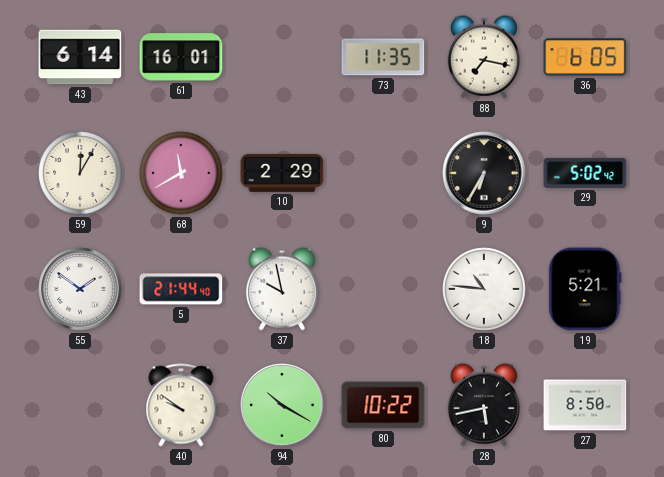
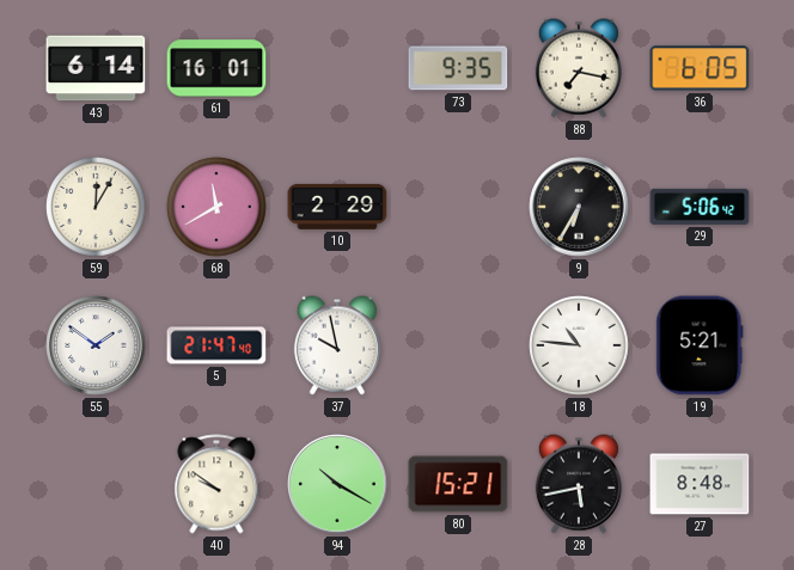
73: 11:35 -> 9:35
29: 5:02 -> 5:06
5: 21:44 -> 21:47
80: 10:22 -> 15:21
27: 8:50 -> 8:48
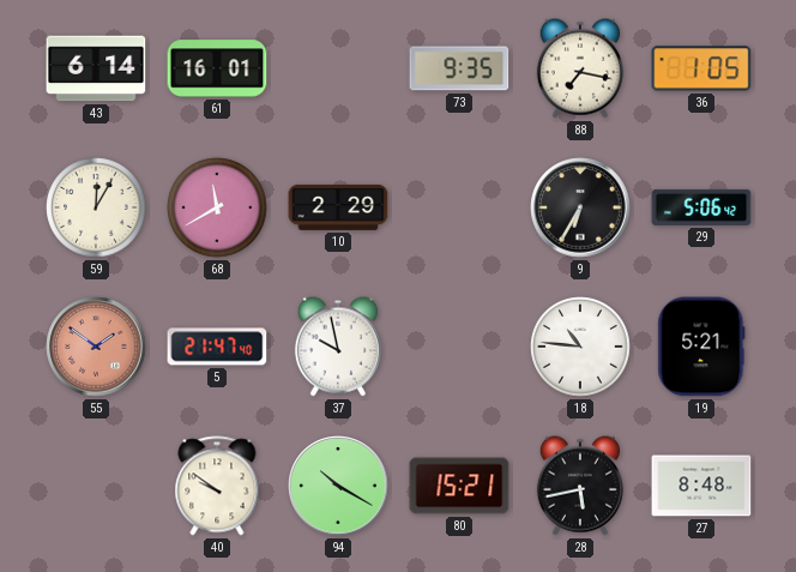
36: 6:05 -> 1:05
55 dial: white -> salmon
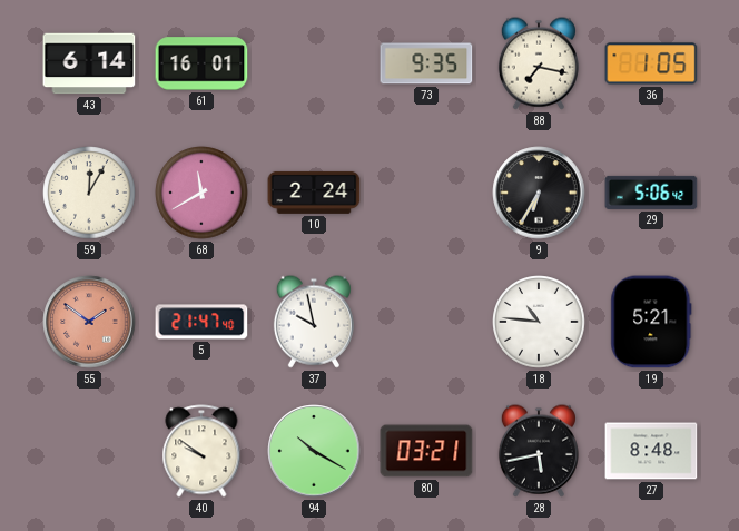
10: 2:29 -> 2:24
80: 15:21 -> 03:21
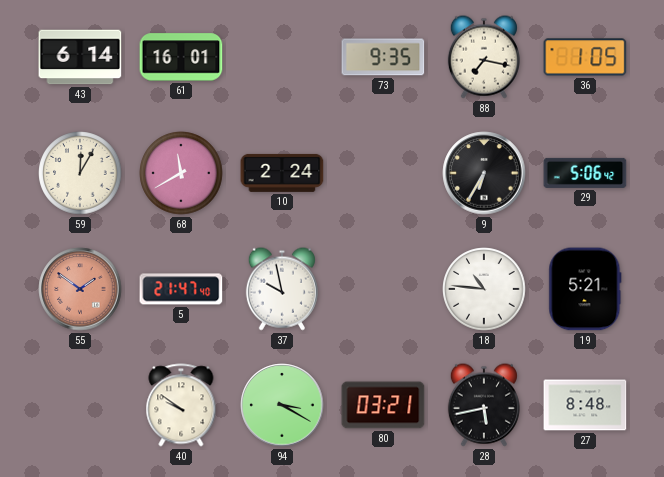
94: 10:20 -> 3:20
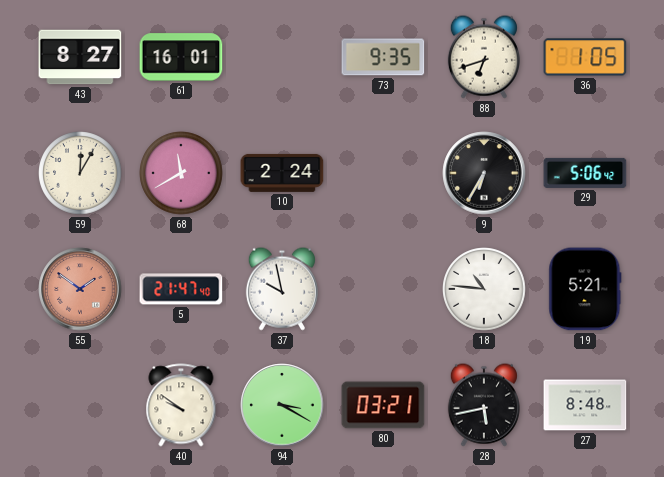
43: 6:14 -> 8:27
88: 7:17 -> 6:42
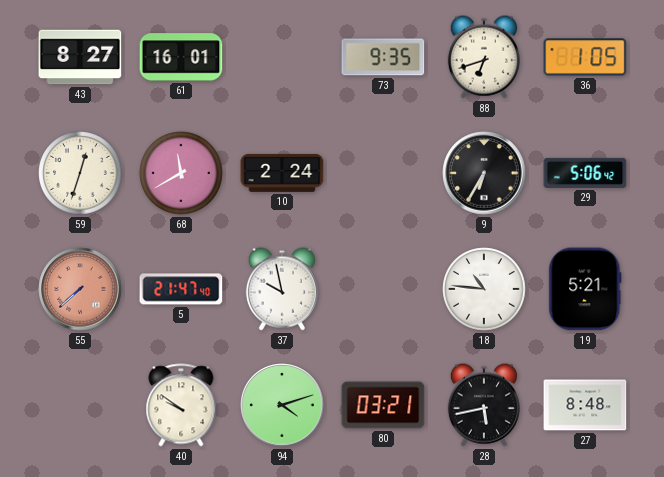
59: 12:05 -> 12:33
55: 1:51 -> 7:38
94: 3:20 -> 4:12
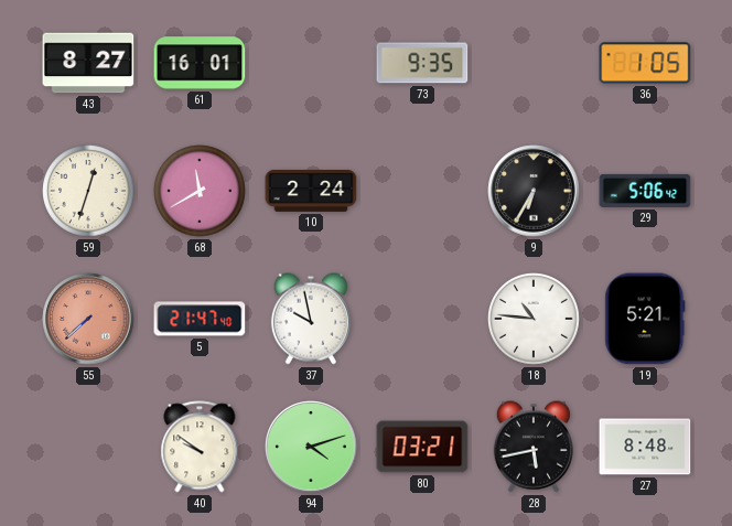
88: 6:42 -> none
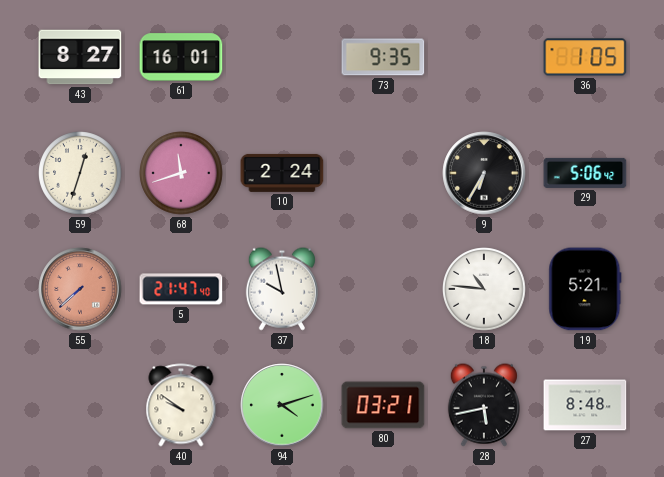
68: 11:40 -> 11:42
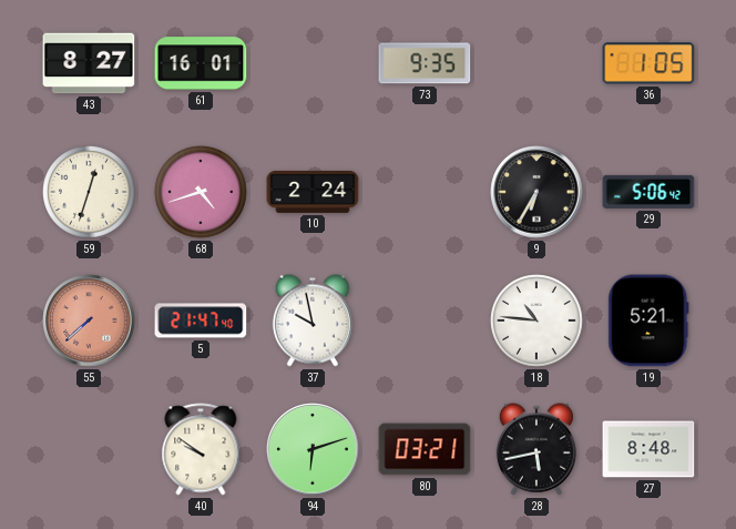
68: 11:42 -> 4:42
94: 4:12 -> 6:12
